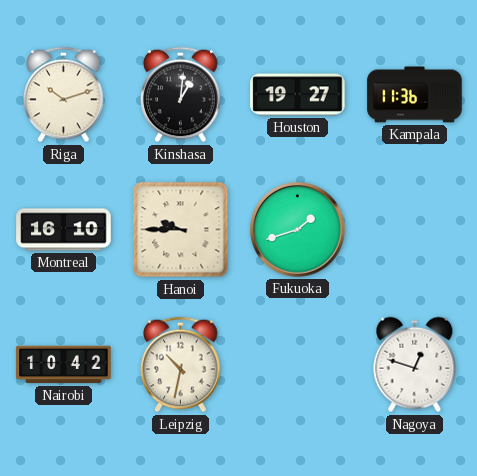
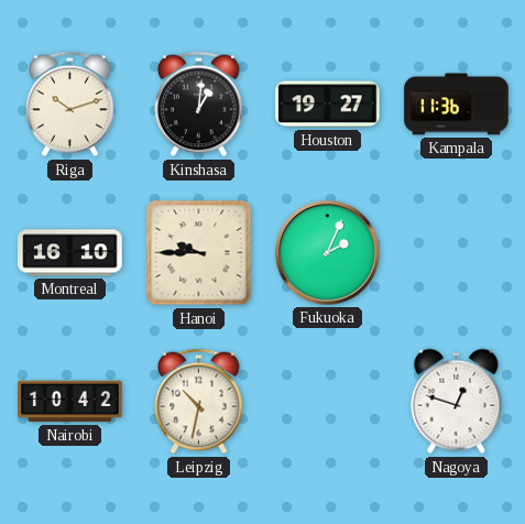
Fukuoka: 1:42 -> 2:04
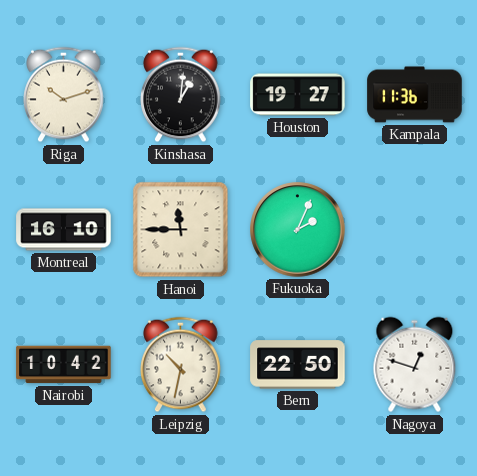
Hanoi: 9:45 -> 11:45
Bern: none -> 22:50
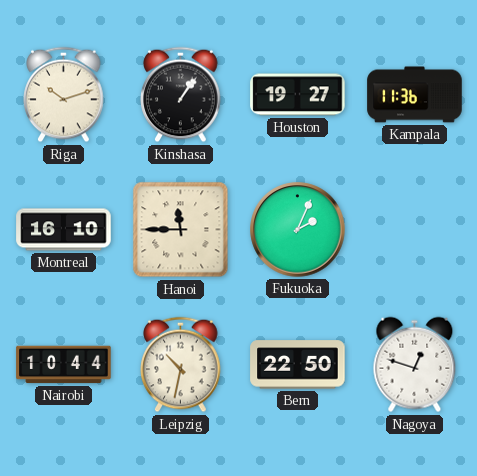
Kinshasa: 1:01 -> 1:06
Nairobi: 10:42 -> 10:44
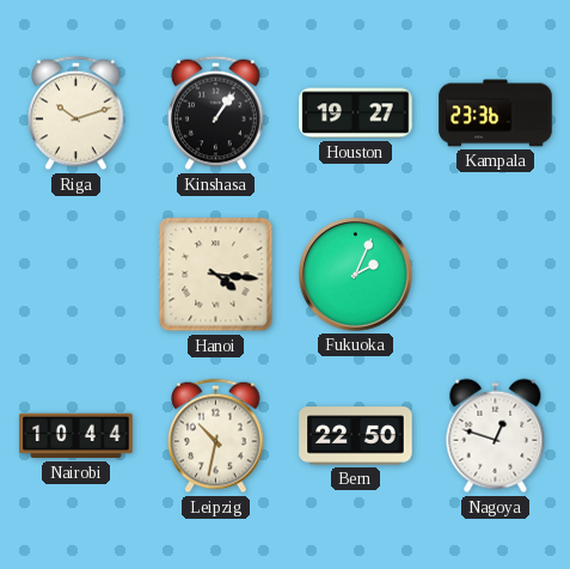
Kampala: 11:36 -> 23:36
Montreal: 16:10 -> none
Hanoi: 11:45 -> 4:16
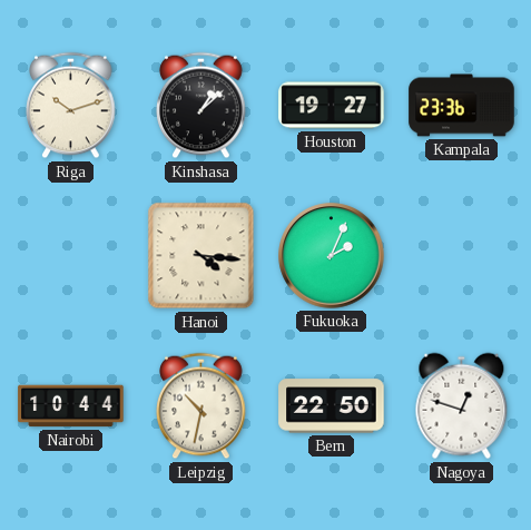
Kinshasa: 1:06 -> 1:08
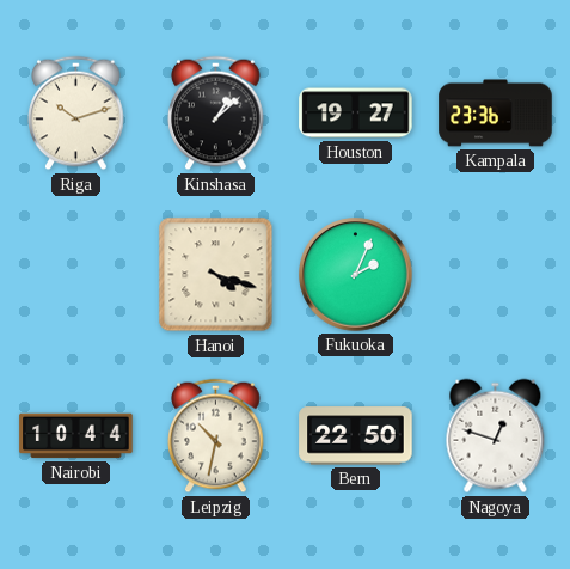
Hanoi: 4:16 -> 4:18
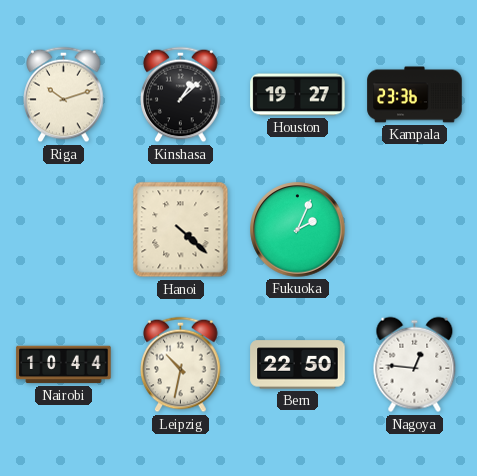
Hanoi: 4:18 -> 4:22
Nagoya: 12:48 -> 12:46
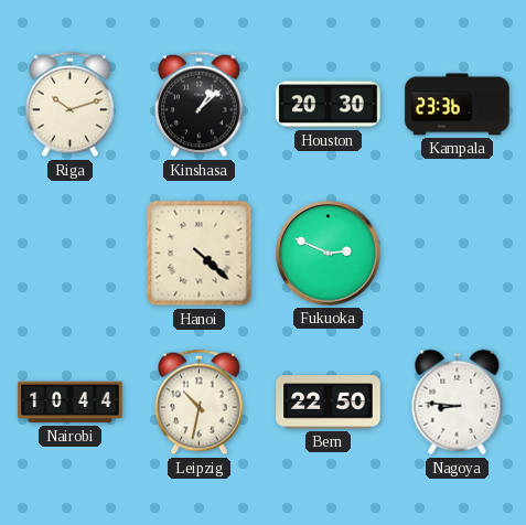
Houston: 19:27 -> 20:30
Fukuoka: 2:04 -> 2:49
Nagoya: 12:46 -> 8:46
